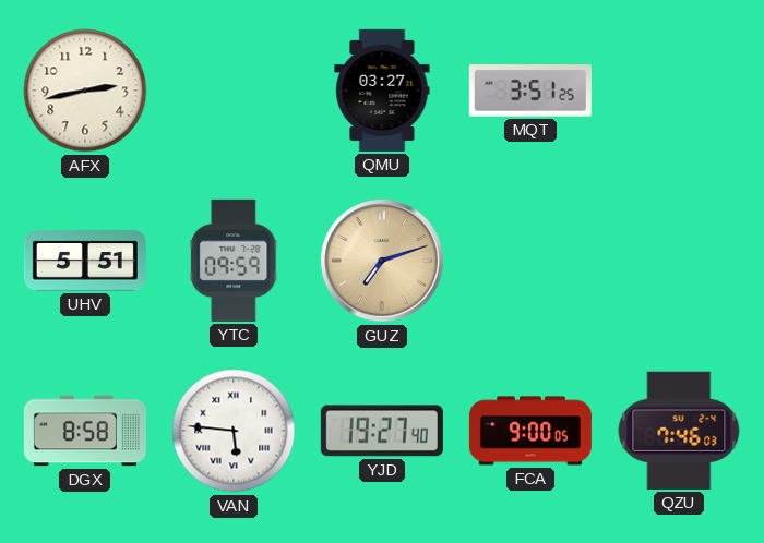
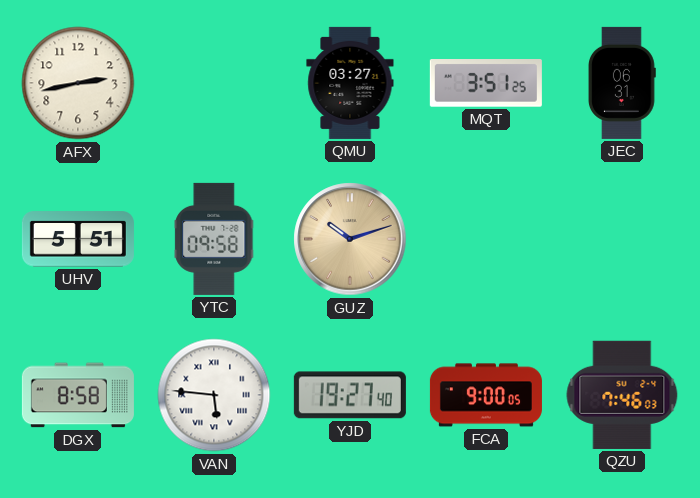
JEC: none -> 06:31
YTC: 09:59 -> 09:58
GUZ: 7:12 -> 10:12
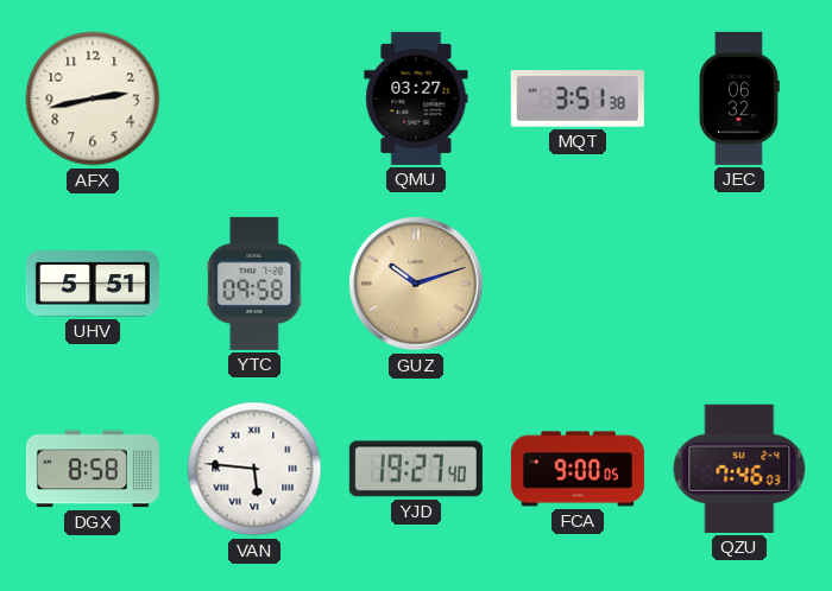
MQT: 3:51:25 -> 3:51:38
JEC: 06:31 -> 06:32
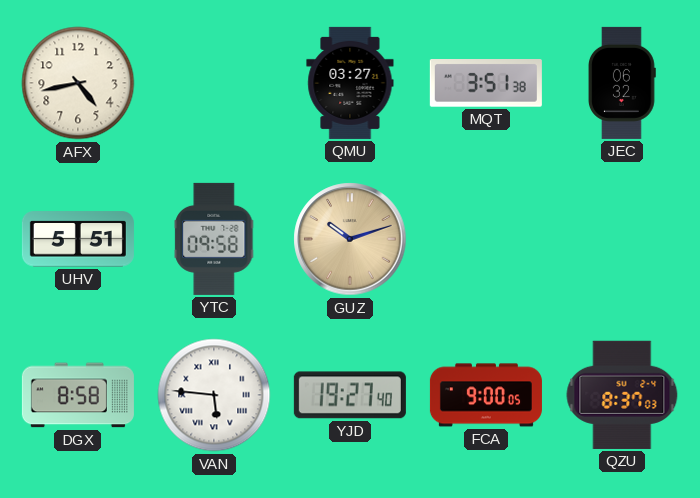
AFX: 2:43 -> 4:43
QZU: 7:46 -> 8:37
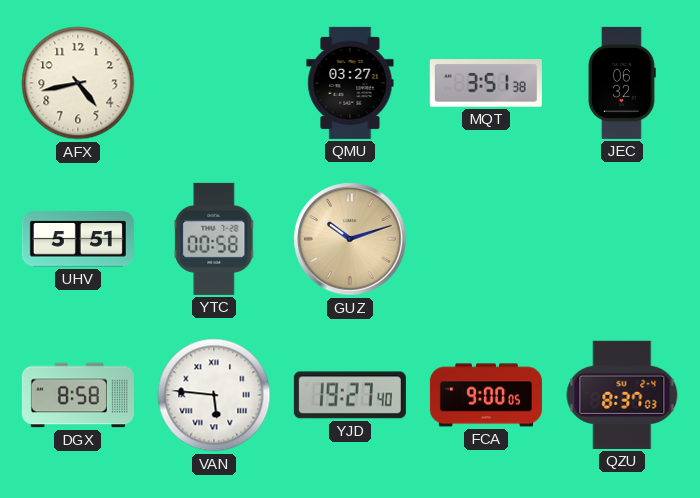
YTC: 09:58 -> 00:58
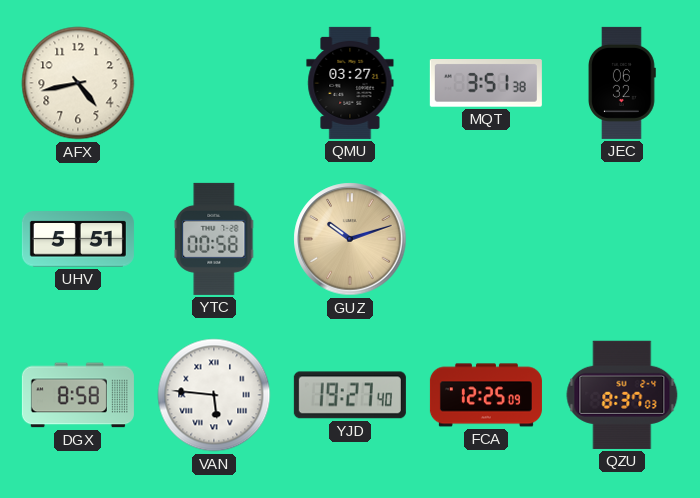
FCA: 9:00 -> 12:25
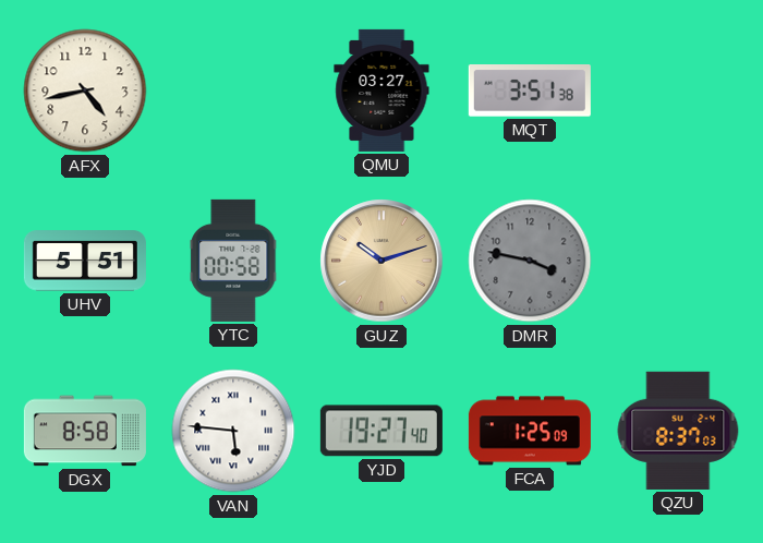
JEC: 06:32 -> none
DMR: none -> 3:47
FCA: 12:25 -> 1:25
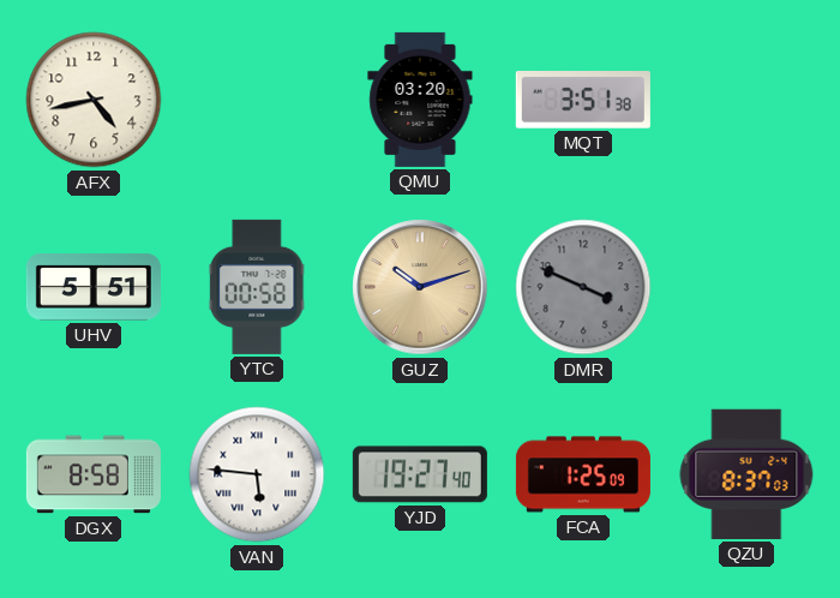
QMU: 03:27 -> 03:20
DMR: 3:47 -> 3:49
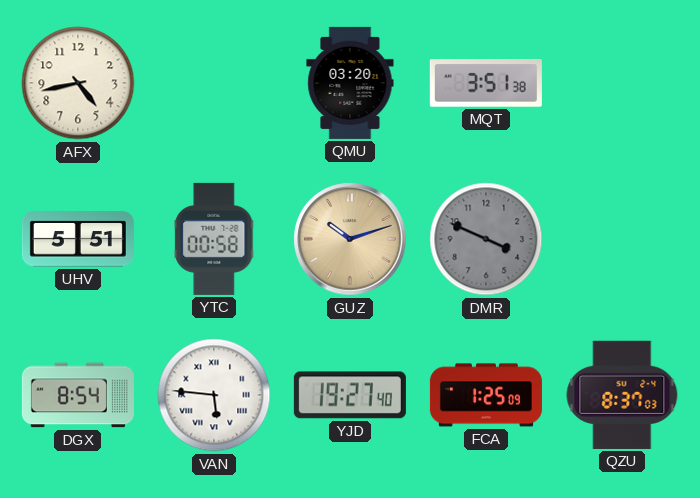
DGX: 8:58 -> 8:54
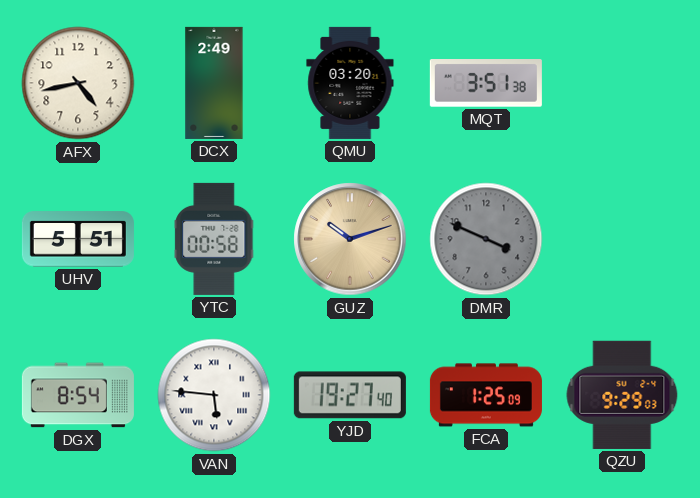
DCX: none -> 2:49
QZU: 8:37 -> 9:29
